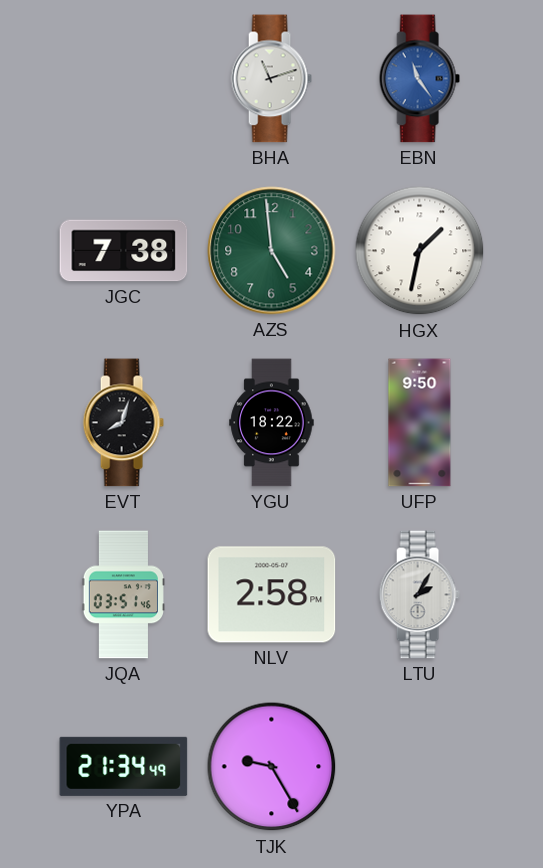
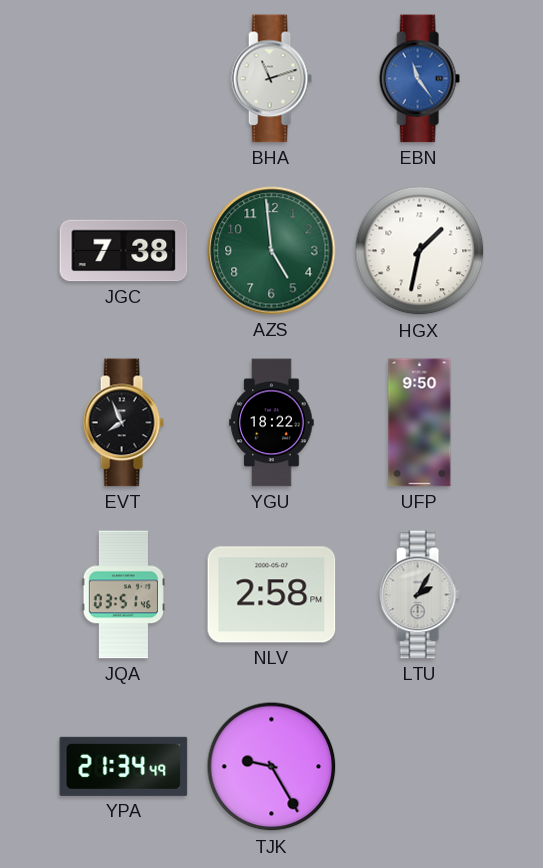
EVT: 8:03 -> 7:56
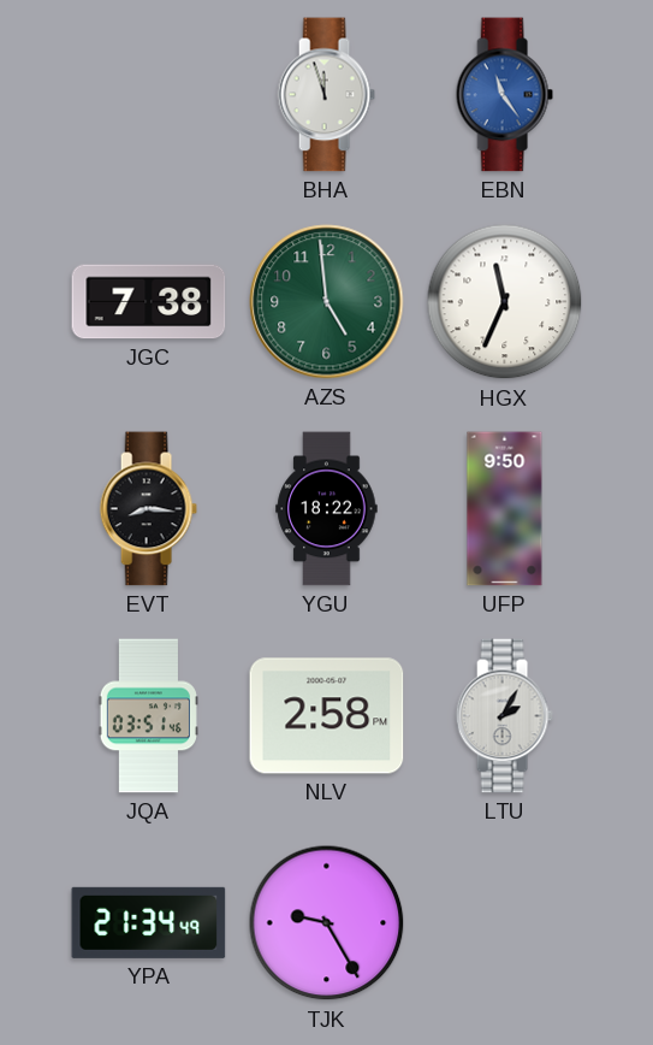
BHA: 11:12 -> 11:57
HGX: 1:32 -> 11:34
EVT: 7:56 -> 8:16
